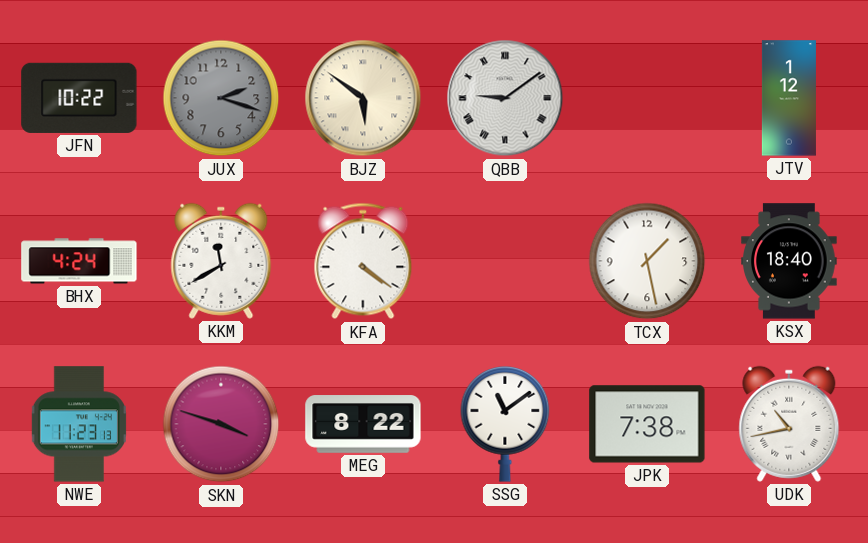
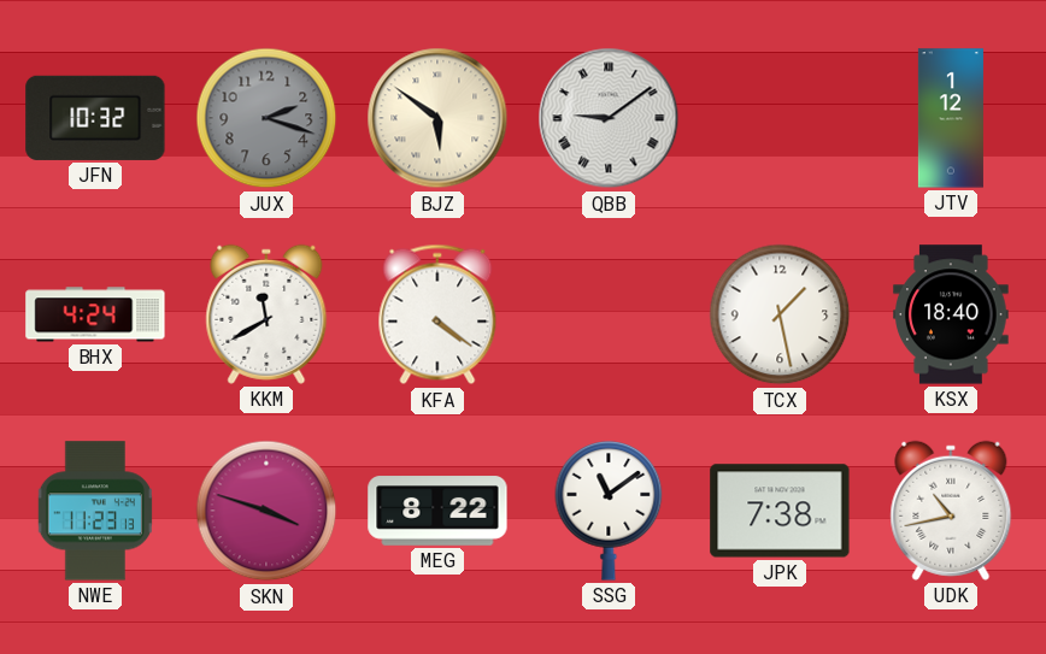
JFN: 10:22 -> 10:32
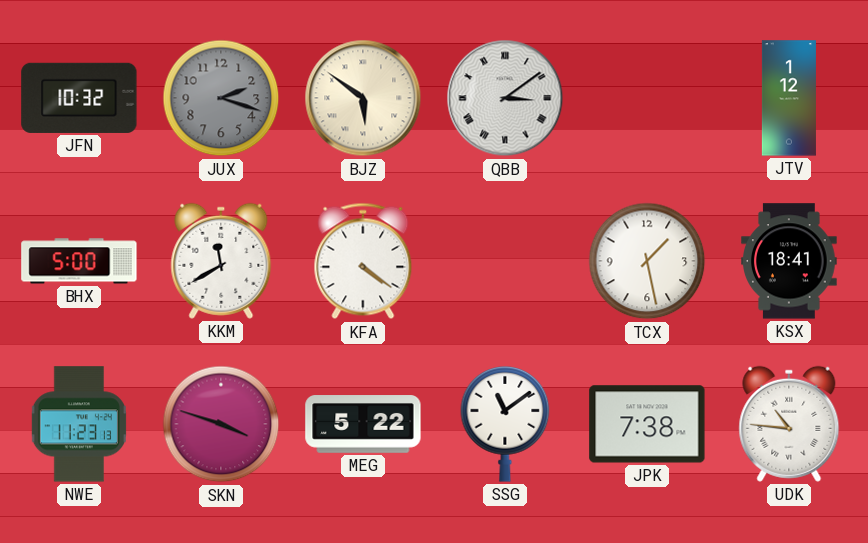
QBB: 9:09 -> 3:09
BHX: 4:24 -> 5:00
KSX: 18:40 -> 18:41
MEG: 8:22 -> 5:22
UDK: 10:43 -> 10:46
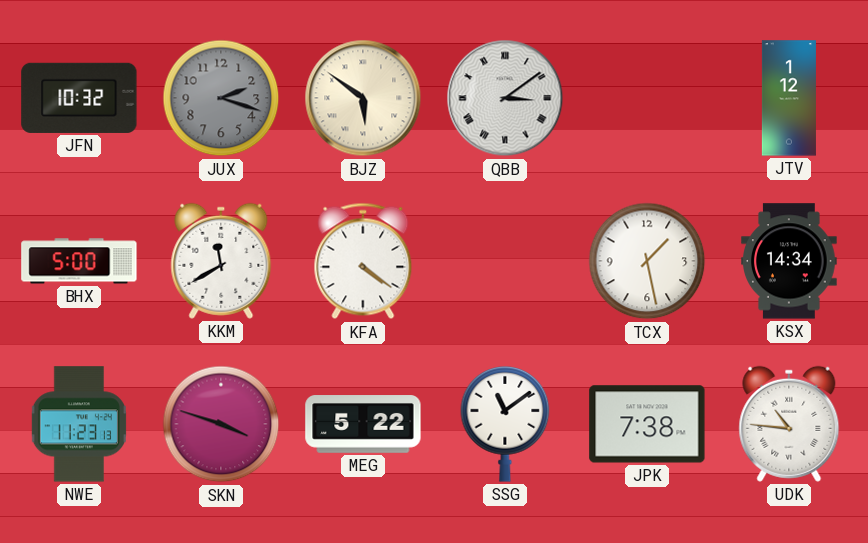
KSX: 18:41 -> 14:34
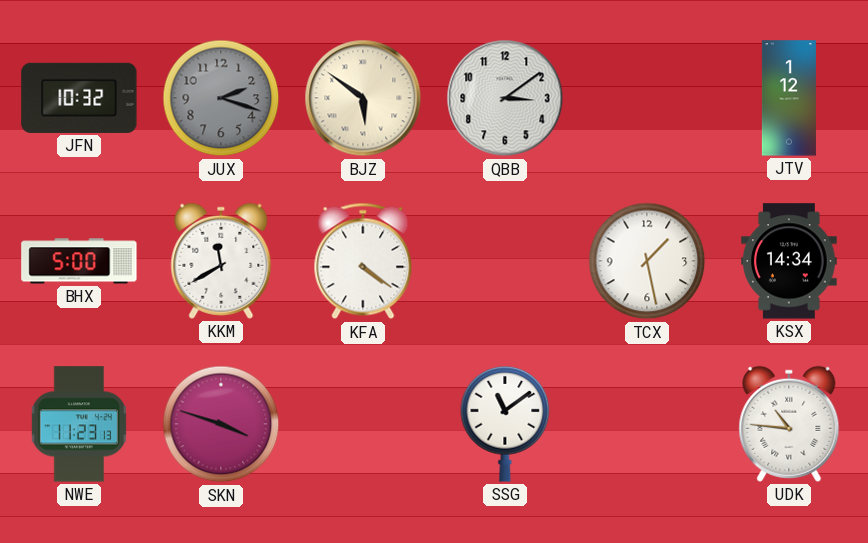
QBB numerals: Roman -> Arabic
MEG: 5:22 -> none
JPK: 7:38 -> none
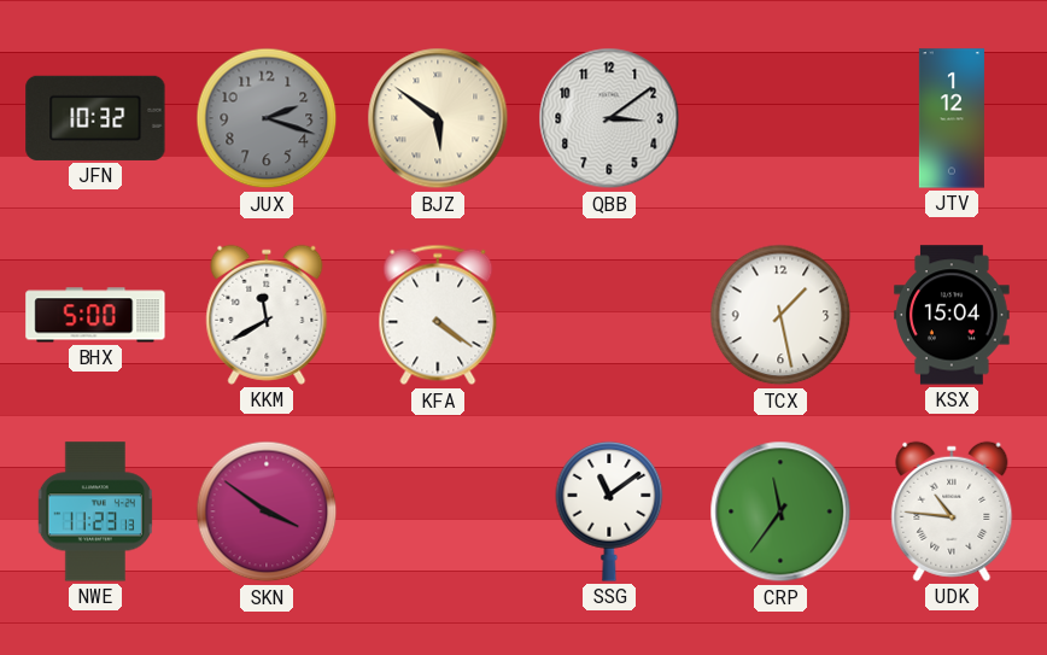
KSX: 14:34 -> 15:04
SKN: 3:48 -> 3:51
CRP: none -> 11:36
